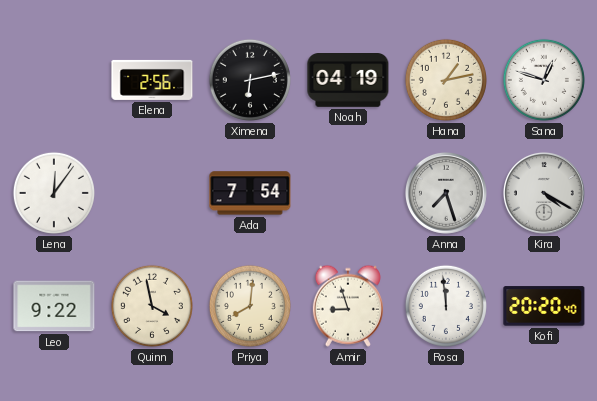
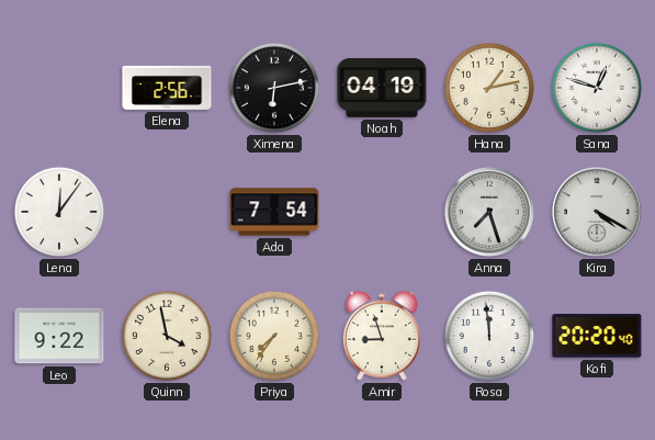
Priya: 8:01 -> 7:36
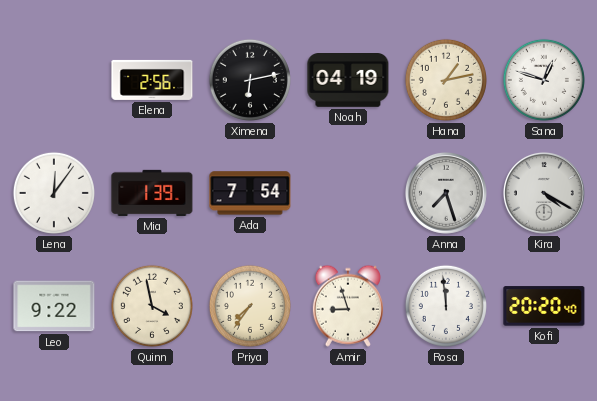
Mia: none -> 1:39
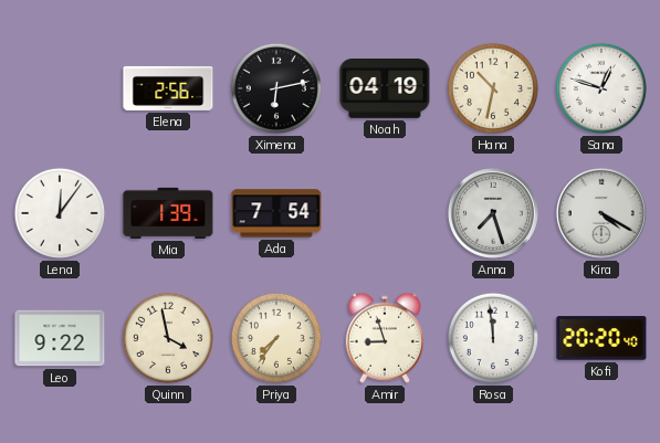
Hana: 1:13 -> 10:32
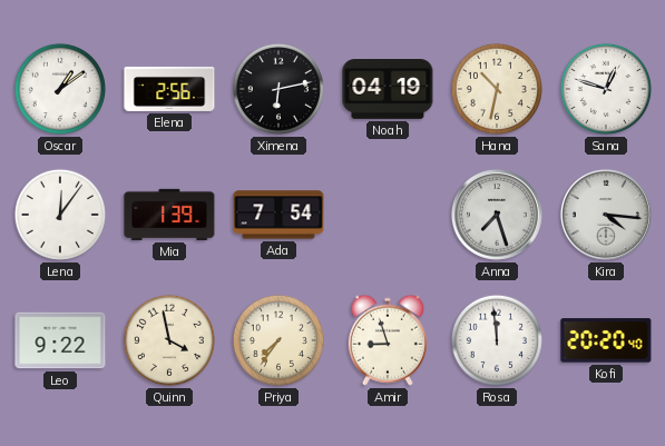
Oscar: none -> 1:09
Kira: 4:20 -> 4:16
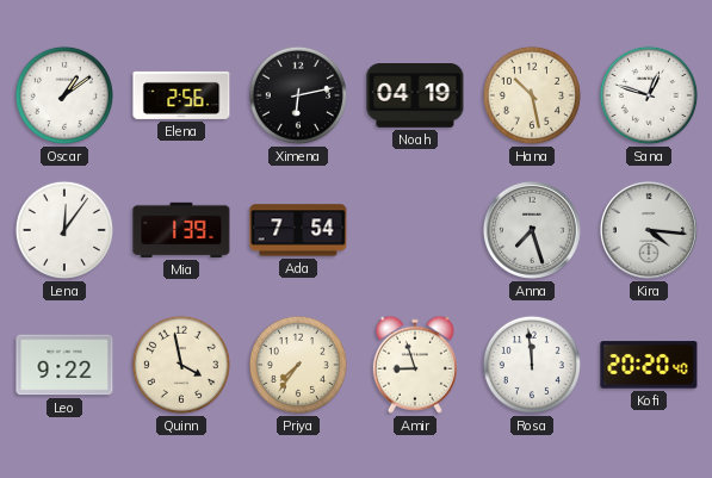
Hana: 10:32 -> 10:28
